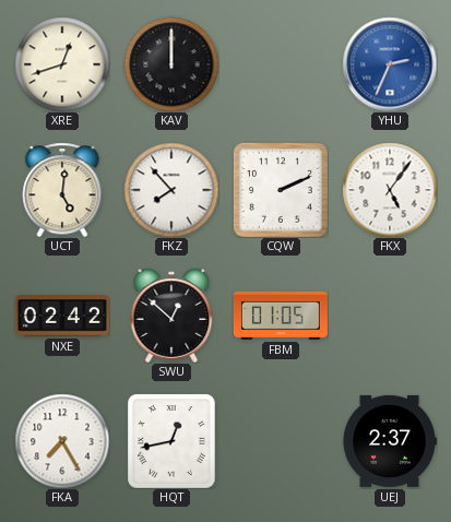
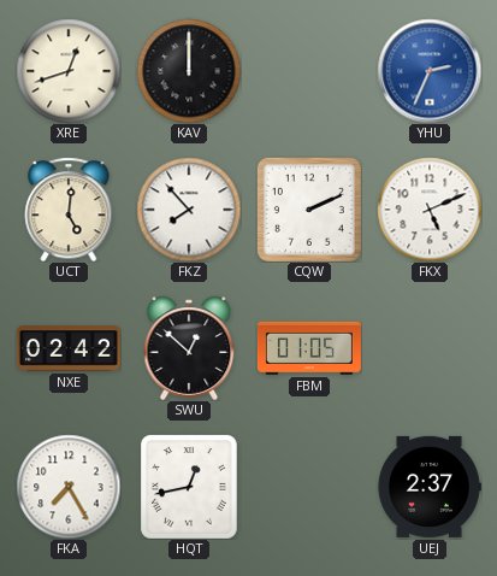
FKX: 5:06 -> 5:11
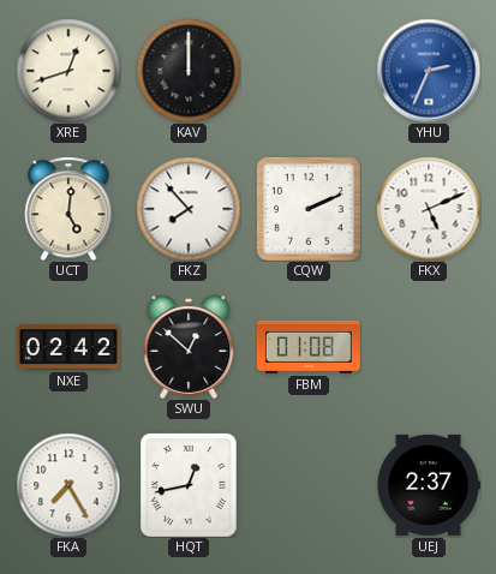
FBM: 01:05 -> 01:08
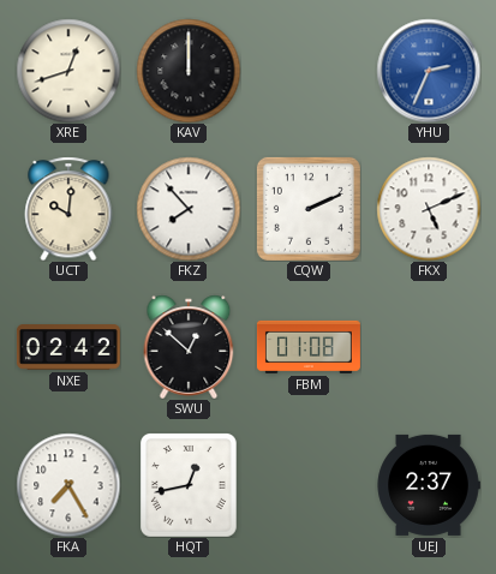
UCT: 5:01 -> 10:01
